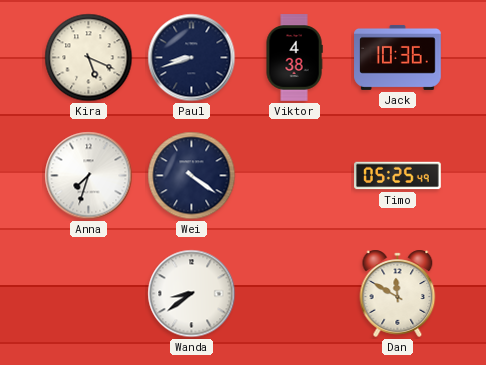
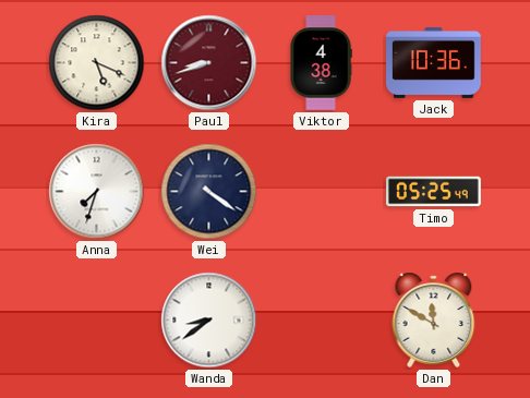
Paul dial: navy -> burgundy
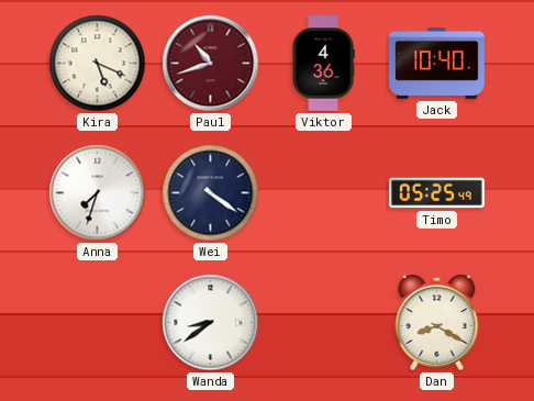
Paul: 8:42 -> 10:42
Viktor: 4:38 -> 4:36
Jack: 10:36 -> 10:40
Dan: 11:50 -> 8:20
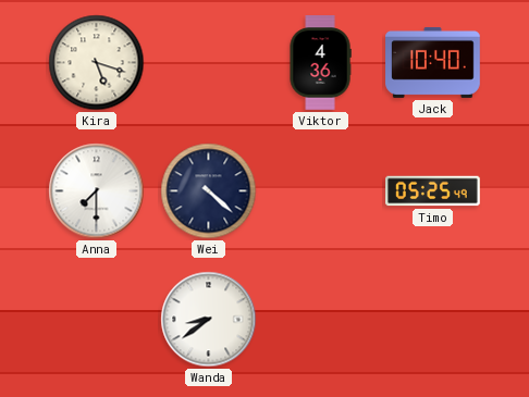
Kira: 5:19 -> 5:18
Paul: 10:42 -> none
Anna: 7:33 -> 7:30
Wei: 4:21 -> 4:22
Dan: 8:20 -> none
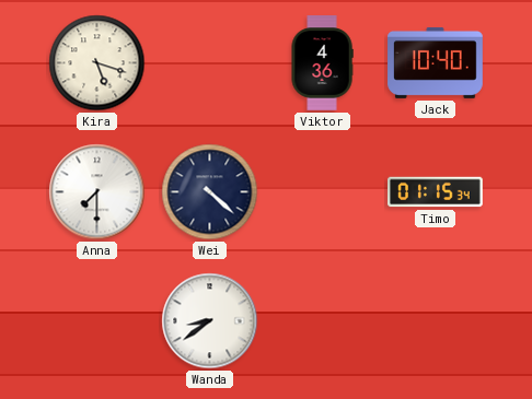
Timo: 05:25 -> 01:15
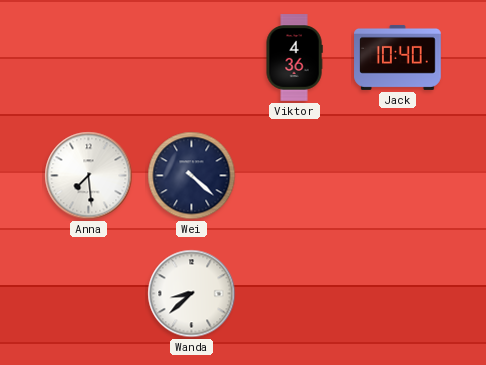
Kira: 5:18 -> none
Anna: 7:30 -> 7:29
Timo: 01:15 -> none
Wanda: 8:39 -> 8:38
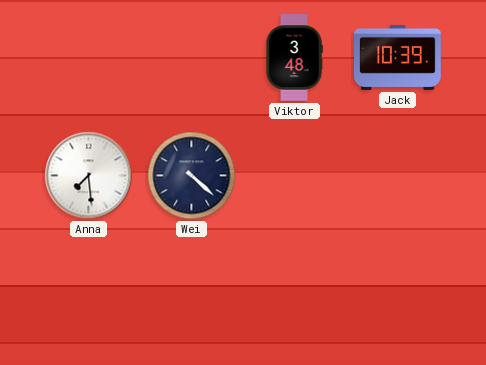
Viktor: 4:36 -> 3:48
Jack: 10:40 -> 10:39
Wanda: 8:38 -> none
